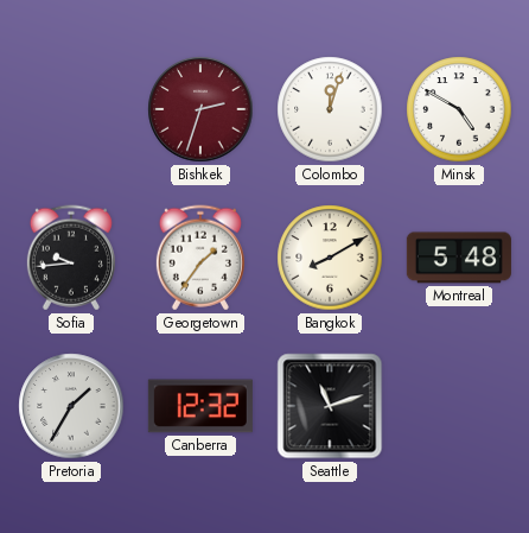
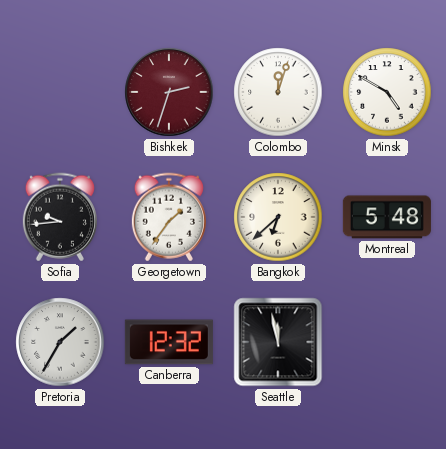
Bangkok: 8:10 -> 6:38
Seattle: 11:12 -> 11:58
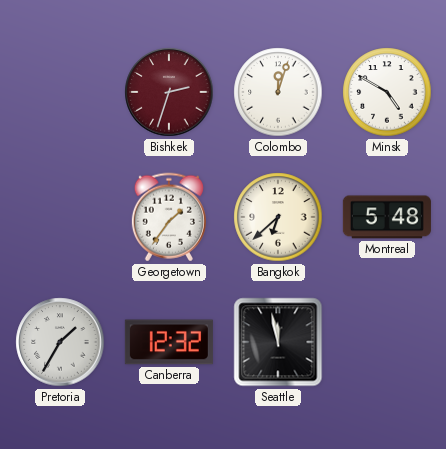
Sofia: 9:44 -> none
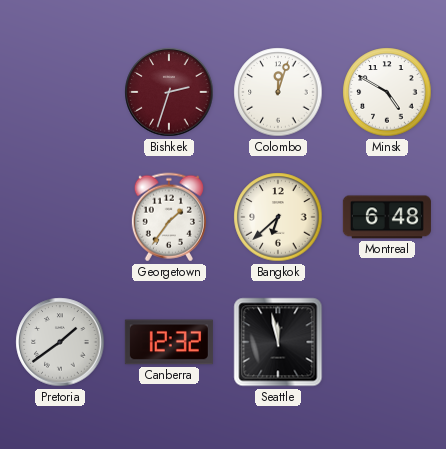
Montreal: 5:48 -> 6:48
Pretoria: 1:35 -> 1:39
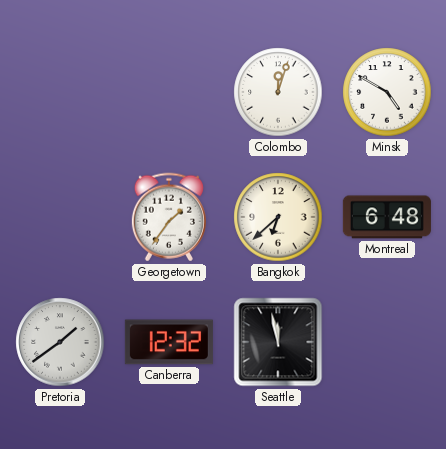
Bishkek: 2:33 -> none
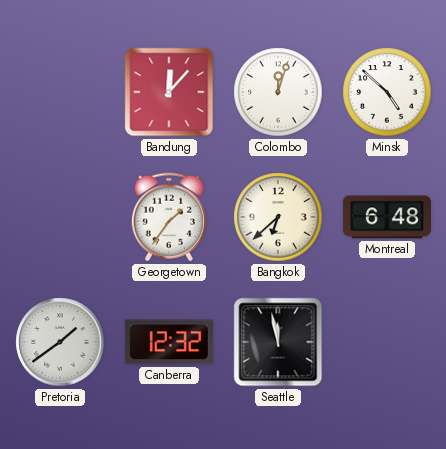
Bandung: none -> 12:07
Minsk: 4:50 -> 4:52
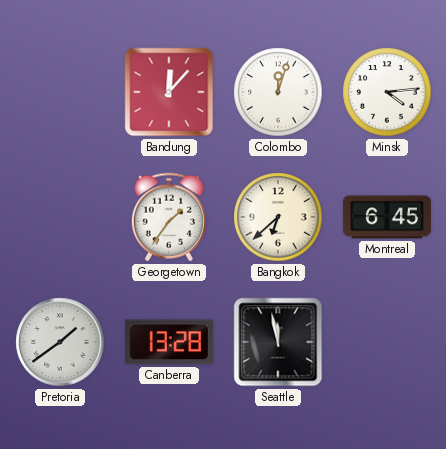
Minsk: 4:52 -> 4:14
Montreal: 6:48 -> 6:45
Canberra: 12:32 -> 13:28
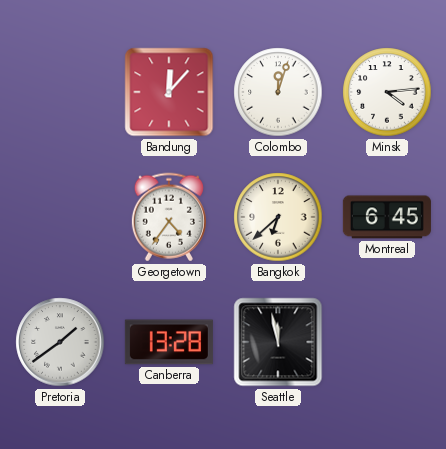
Georgetown: 1:36 -> 4:36
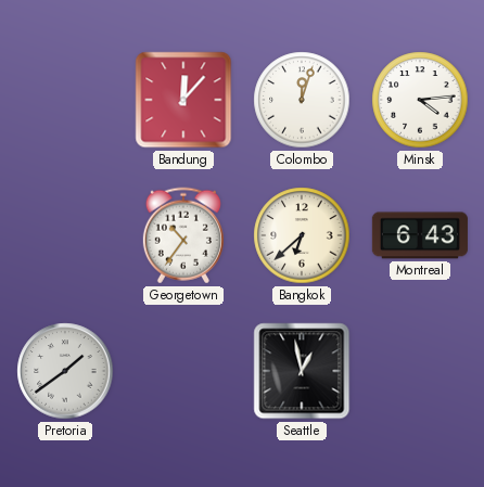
Georgetown: 4:36 -> 10:36
Montreal: 6:45 -> 6:43
Canberra: 13:28 -> none
Seattle: 11:58 -> 12:58
